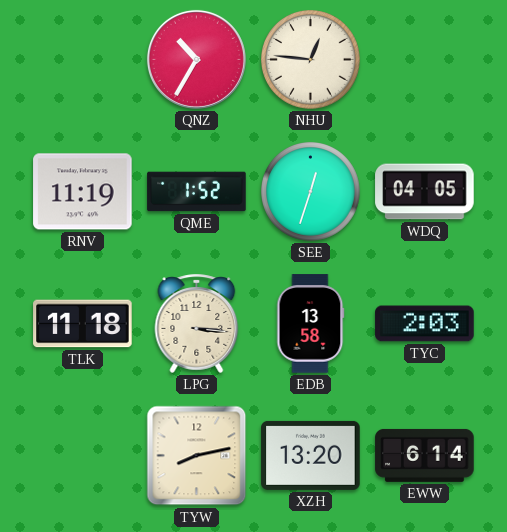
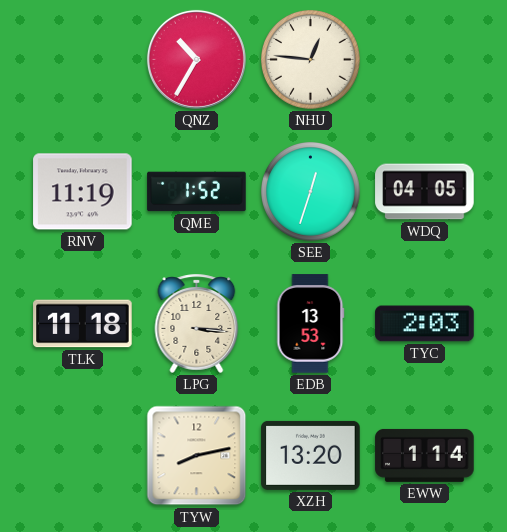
EDB: 13:58 -> 13:53
EWW: 6:14 -> 1:14
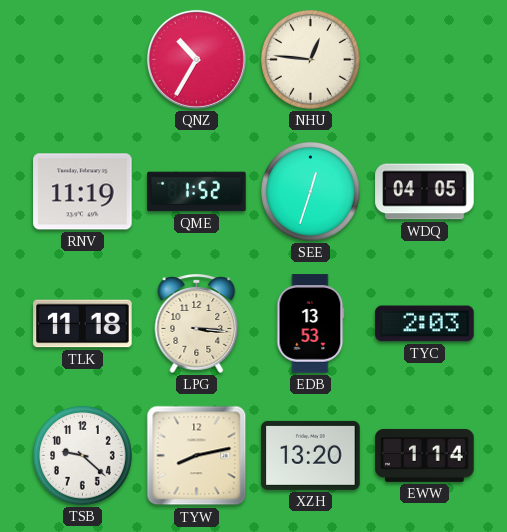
TSB: none -> 9:22
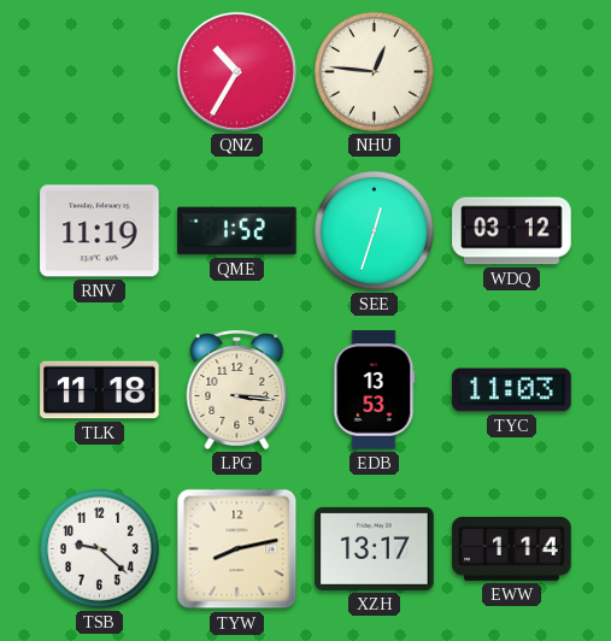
WDQ: 04:05 -> 03:12
TYC: 2:03 -> 11:03
XZH: 13:20 -> 13:17
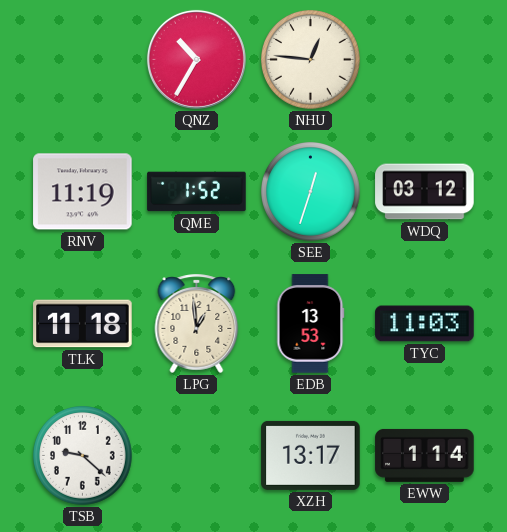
LPG: 3:16 -> 12:59
TYW: 8:13 -> none
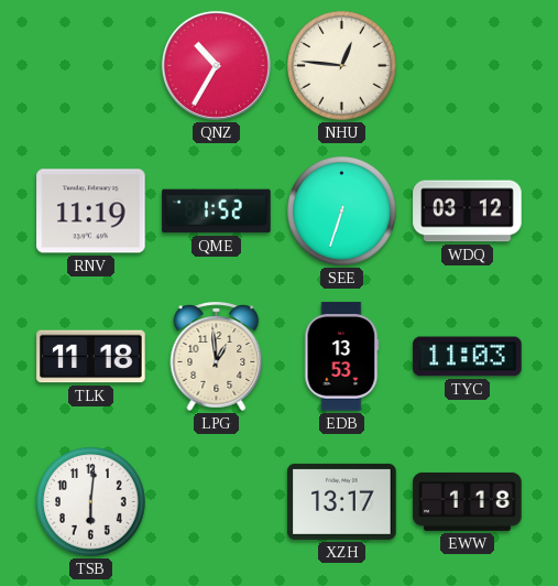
SEE: 12:33 -> 6:33
TSB: 9:22 -> 6:01
EWW: 1:14 -> 1:18
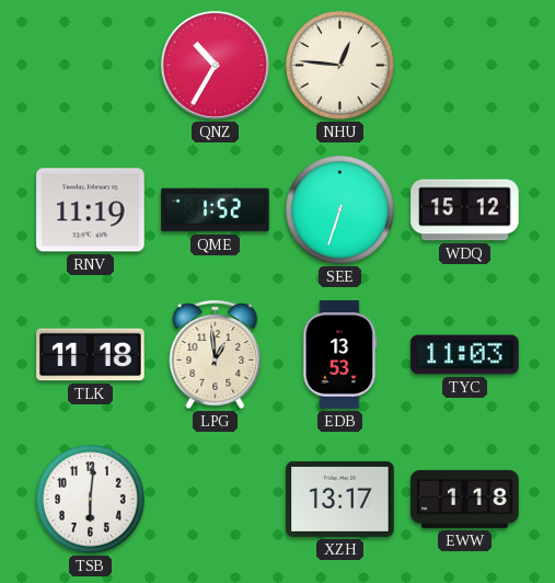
WDQ: 03:12 -> 15:12
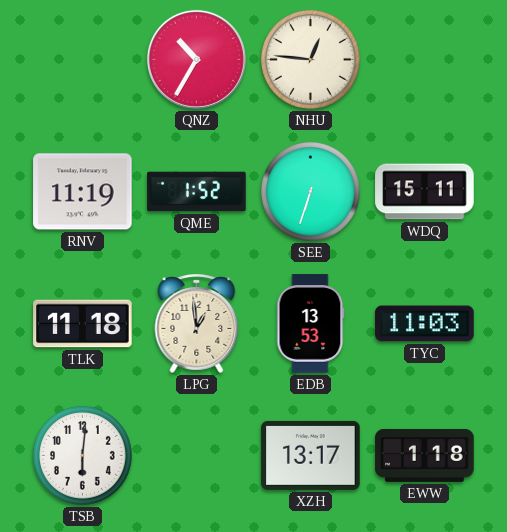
WDQ: 15:12 -> 15:11
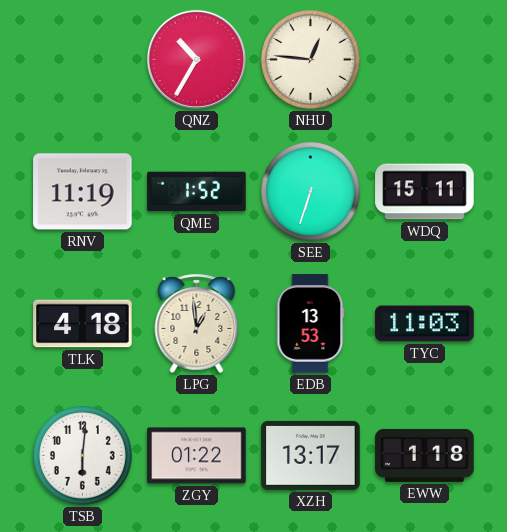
TLK: 11:18 -> 4:18
ZGY: none -> 01:22
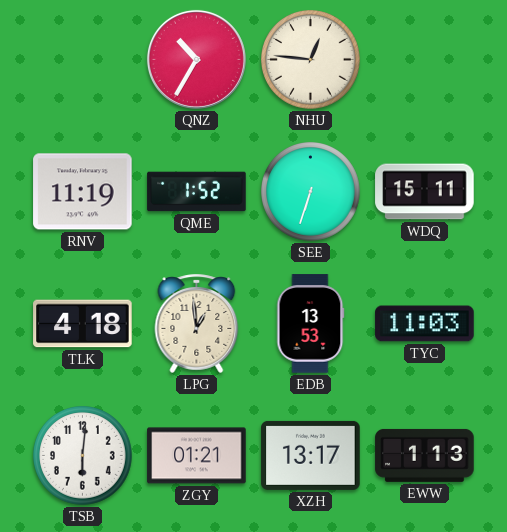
ZGY: 01:22 -> 01:21
EWW: 1:18 -> 1:13
